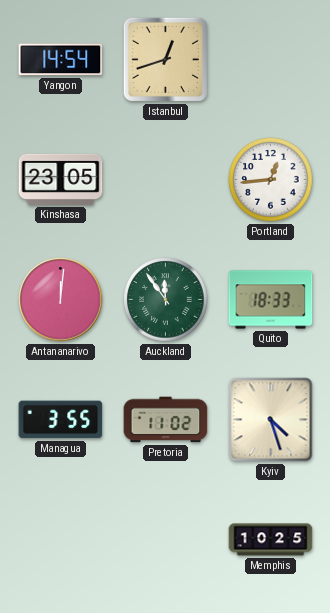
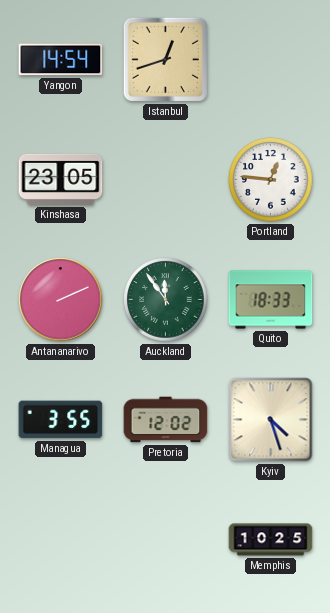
Portland: 12:44 -> 12:46
Antananarivo: 12:01 -> 2:11
Pretoria: 11:02 -> 12:02
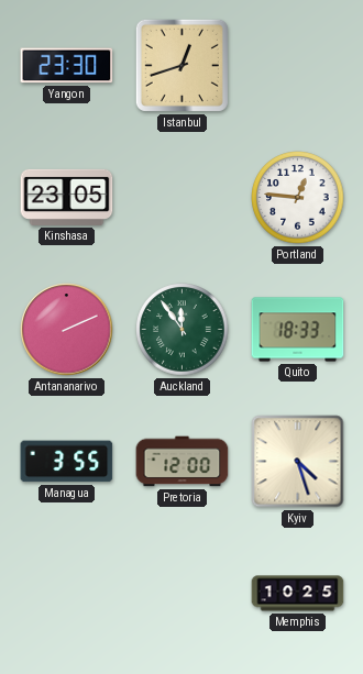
Yangon: 14:54 -> 23:30
Pretoria: 12:02 -> 12:00
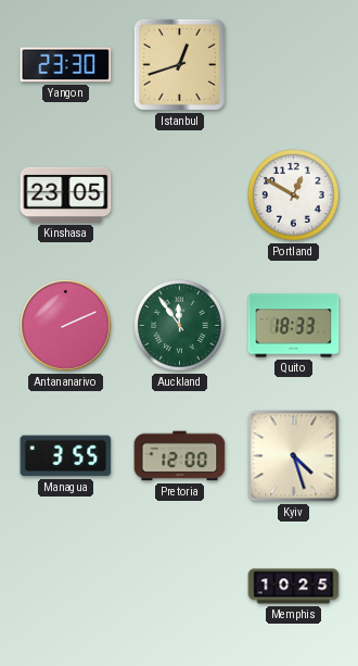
Portland: 12:46 -> 12:50
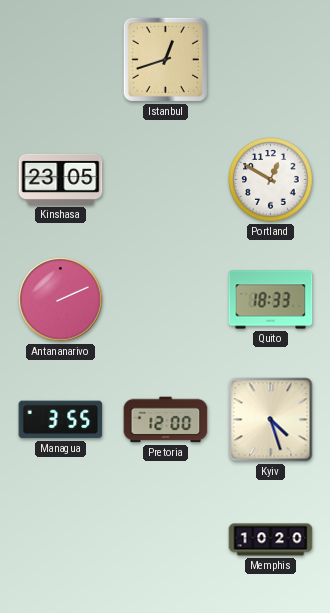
Yangon: 23:30 -> none
Auckland: 11:54 -> none
Memphis: 10:25 -> 10:20
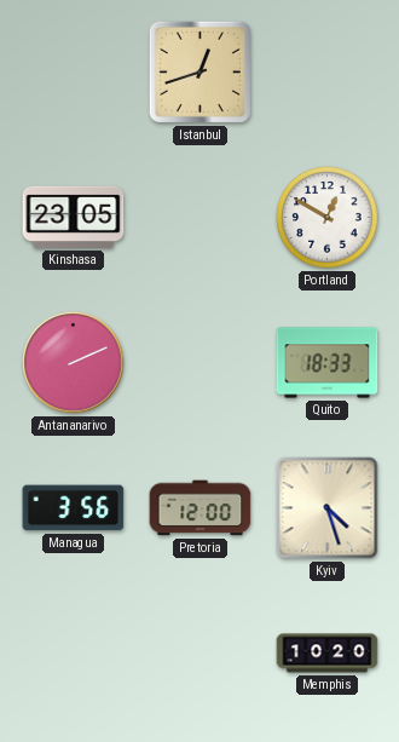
Managua: 3:55 -> 3:56
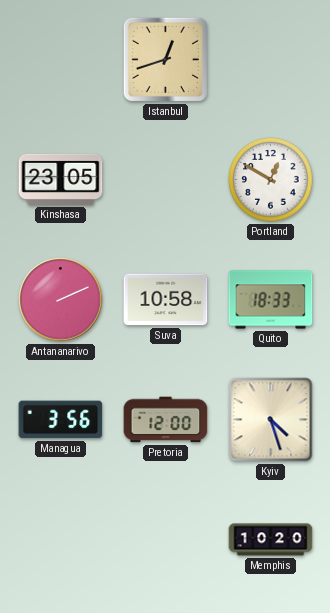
Suva: none -> 10:58
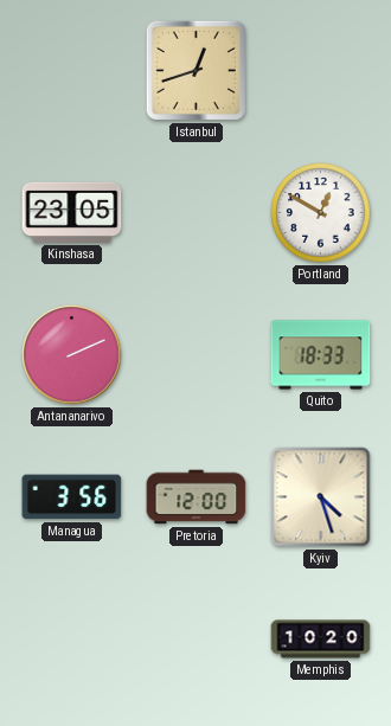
Suva: 10:58 -> none
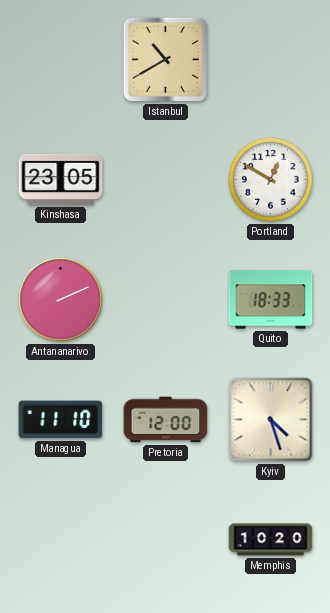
Istanbul: 12:42 -> 10:40
Managua: 3:56 -> 11:10
